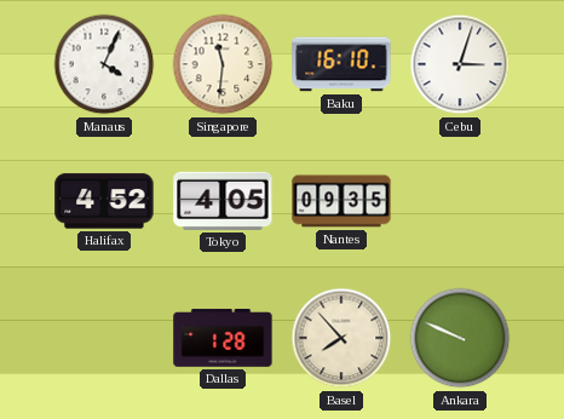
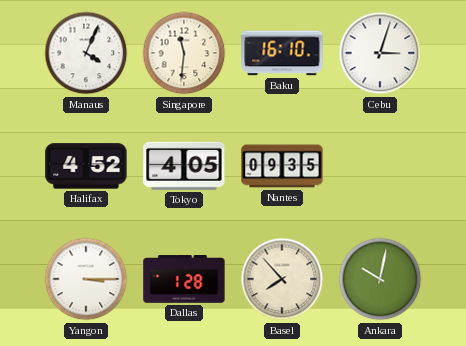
Yangon: none -> 3:15
Ankara: 9:49 -> 10:02
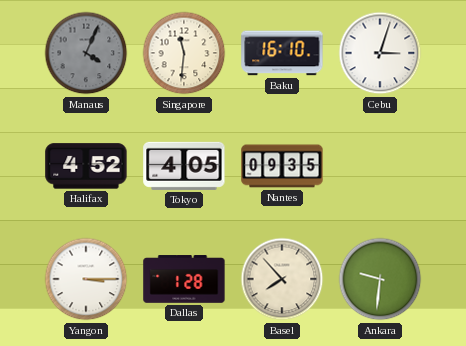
Manaus dial: white -> grey
Ankara: 10:02 -> 9:31
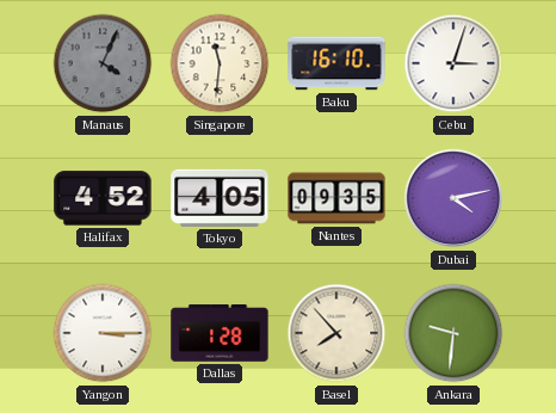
Dubai: none -> 4:13
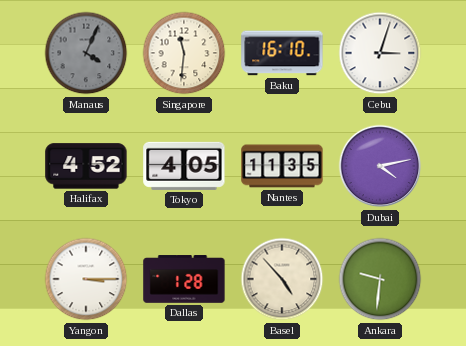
Nantes: 09:35 -> 11:35
Basel: 7:53 -> 4:53
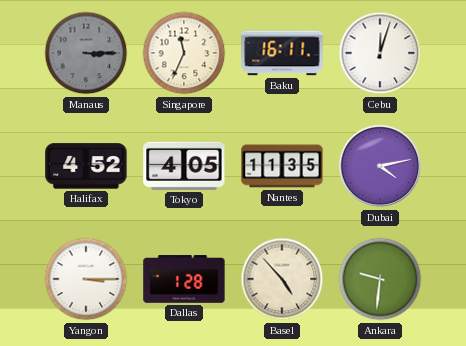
Manaus: 4:04 -> 3:15
Singapore: 11:31 -> 11:34
Baku: 16:10 -> 16:11
Cebu: 3:03 -> 12:03
